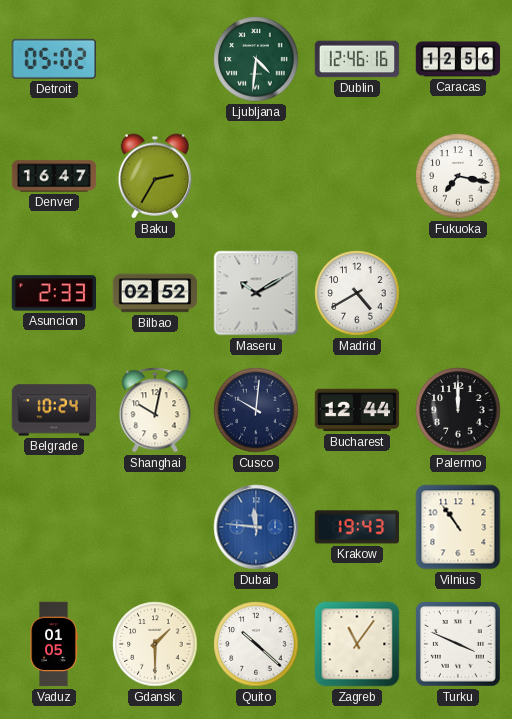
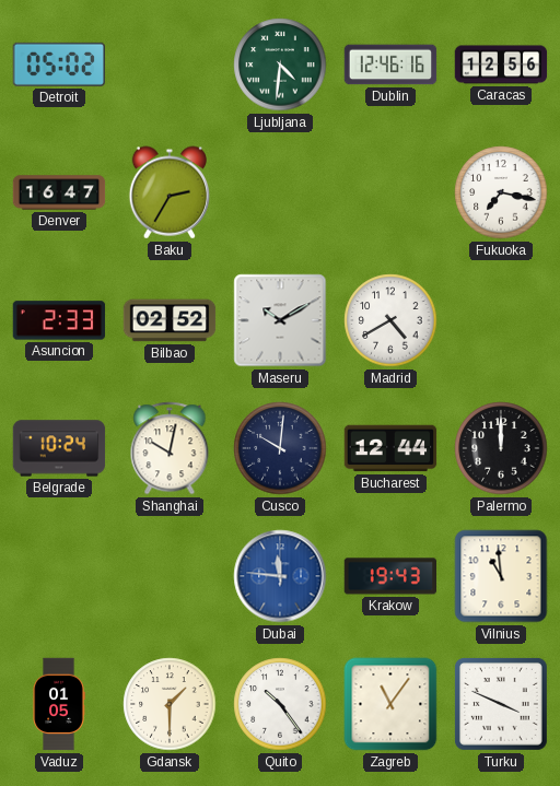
Vilnius: 10:54 -> 10:59
Quito: 10:22 -> 10:24
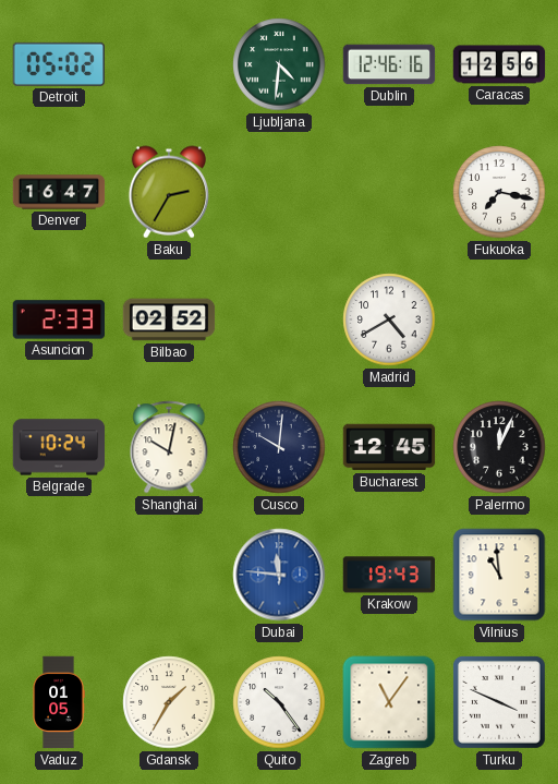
Maseru: 10:10 -> none
Bucharest: 12:44 -> 12:45
Palermo: 12:00 -> 12:04
Gdansk: 1:30 -> 1:35
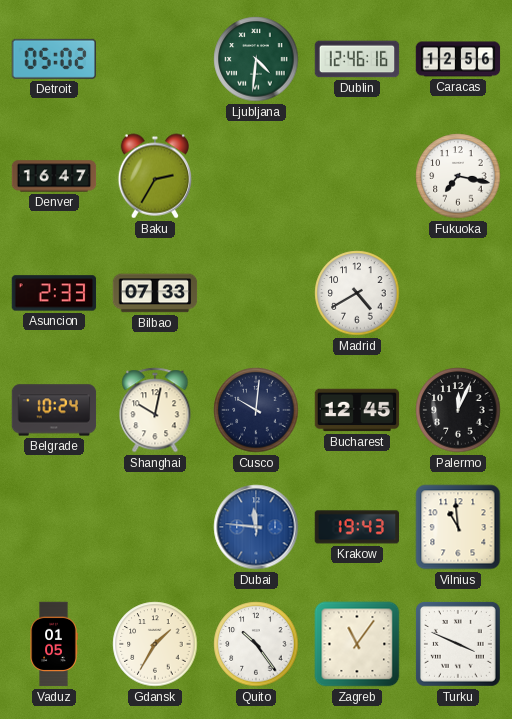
Bilbao: 02:52 -> 07:33
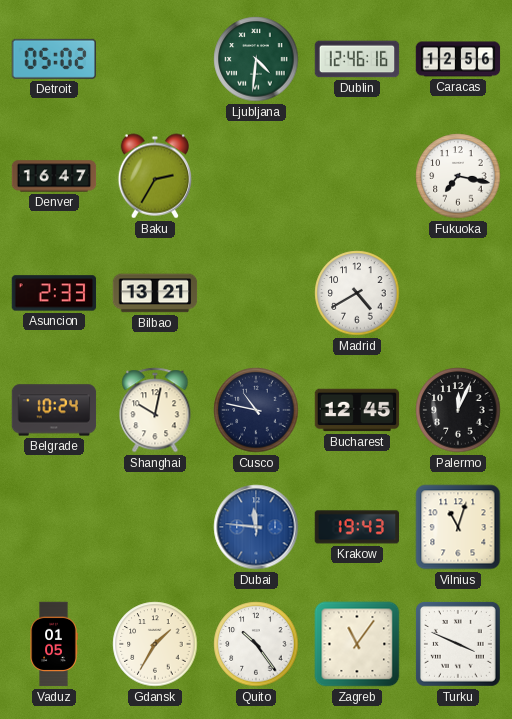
Bilbao: 07:33 -> 13:21
Cusco: 10:01 -> 10:47
Vilnius: 10:59 -> 11:03
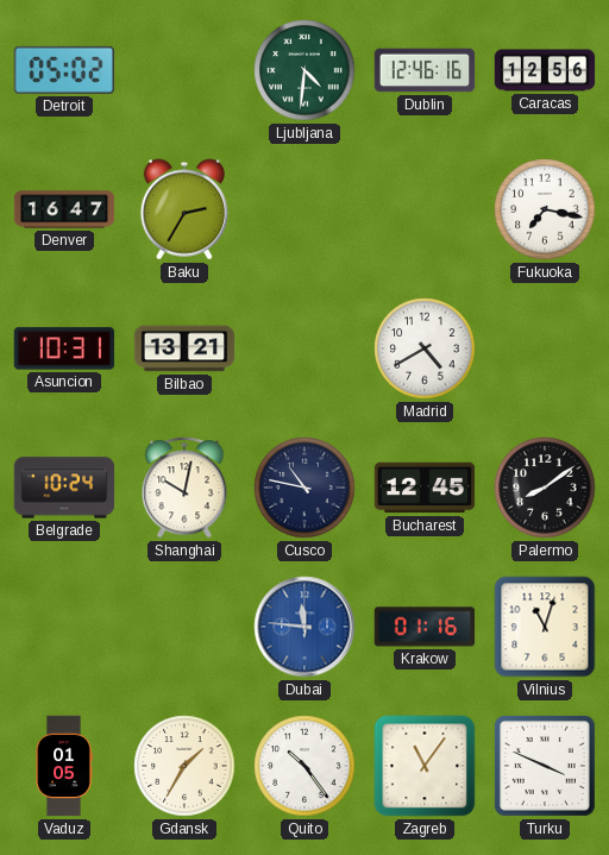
Asuncion: 2:33 -> 10:31
Palermo: 12:04 -> 8:09
Krakow: 19:43 -> 01:16
